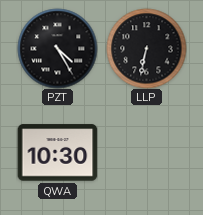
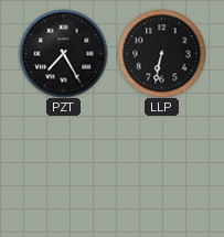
PZT: 4:25 -> 7:25
QWA: 10:30 -> none
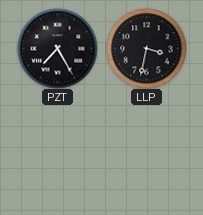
LLP: 6:32 -> 3:32
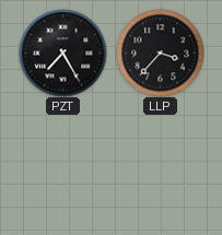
LLP: 3:32 -> 3:37
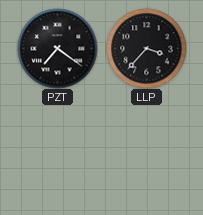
PZT: 7:25 -> 7:21
